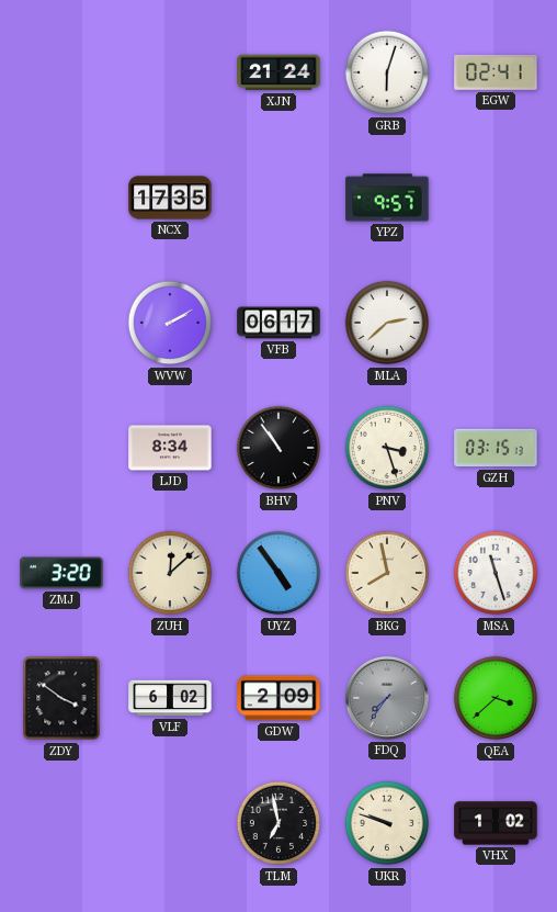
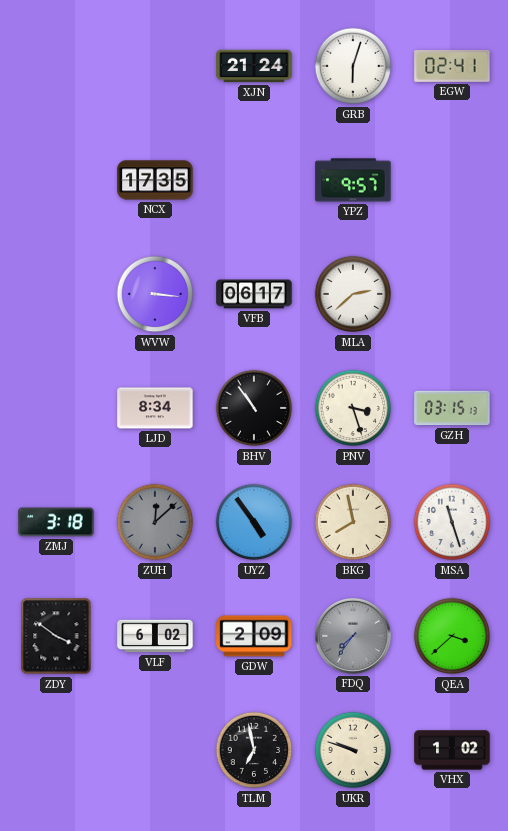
WVW: 2:10 -> 3:16
ZMJ: 3:20 -> 3:18
ZUH dial: cream -> grey
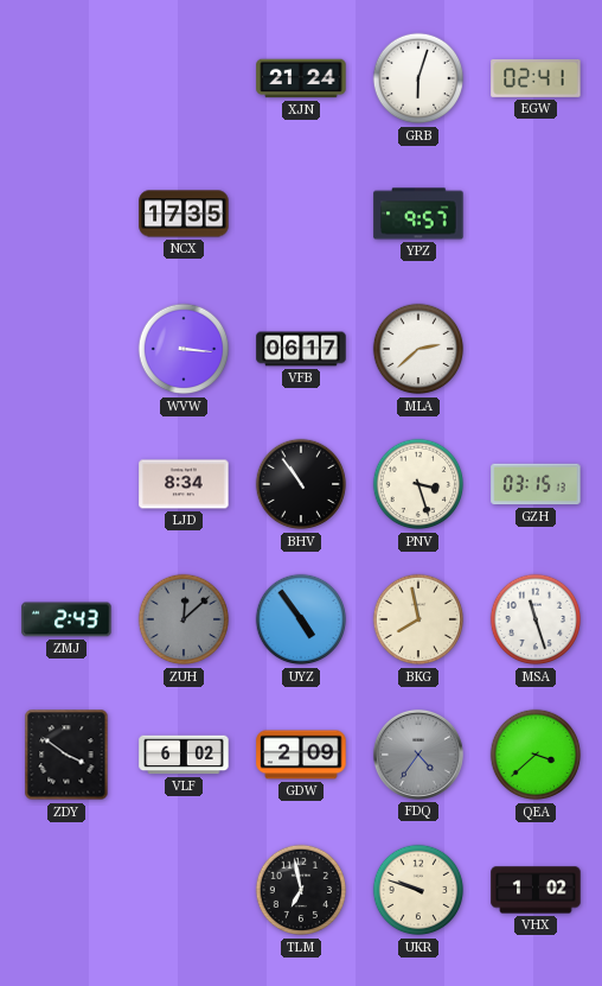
ZMJ: 3:18 -> 2:43
FDQ: 7:36 -> 4:36
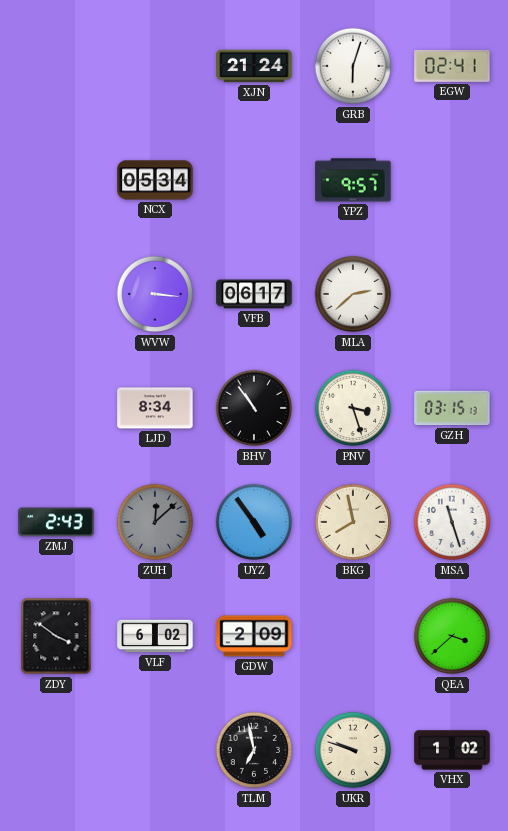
NCX: 17:35 -> 05:34
FDQ: 4:36 -> none
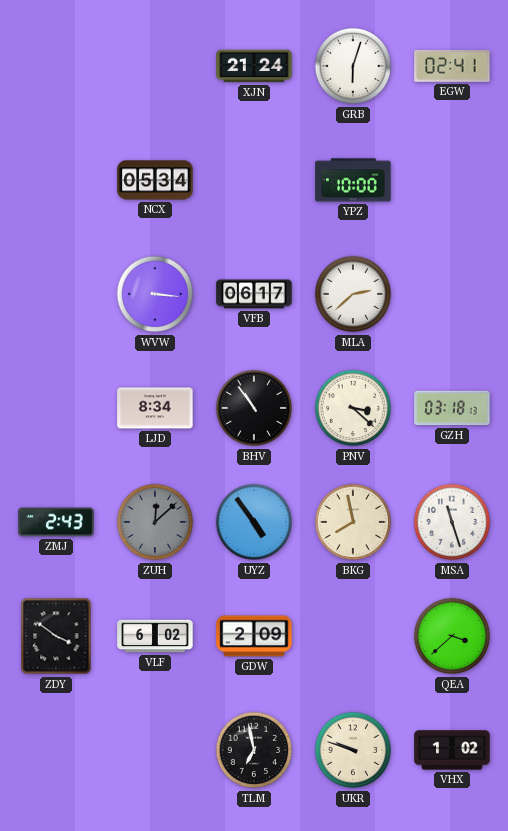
YPZ: 9:57 -> 10:00
PNV: 3:27 -> 3:22
GZH: 03:15 -> 03:18
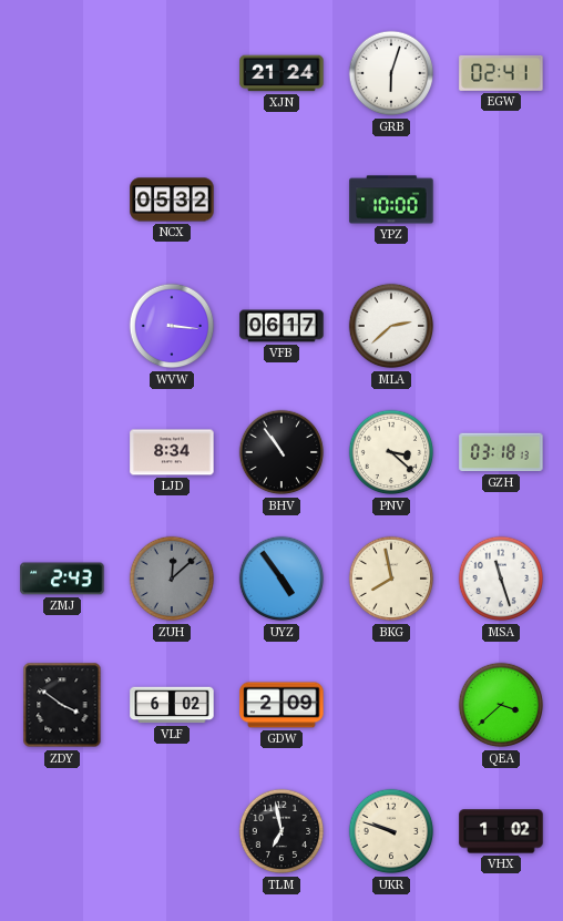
NCX: 05:34 -> 05:32
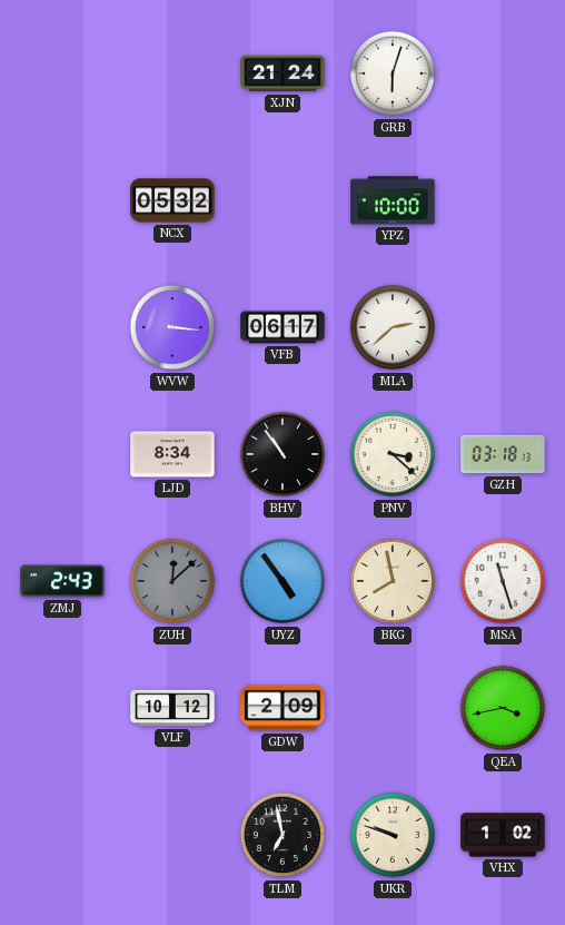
EGW: 02:41 -> none
ZDY: 3:51 -> none
VLF: 6:02 -> 10:12
QEA: 3:38 -> 3:43
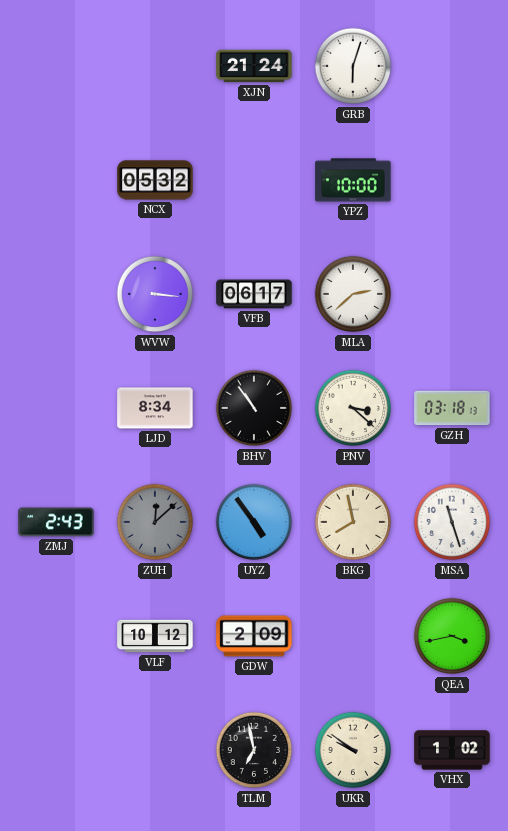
UKR: 9:48 -> 9:51
